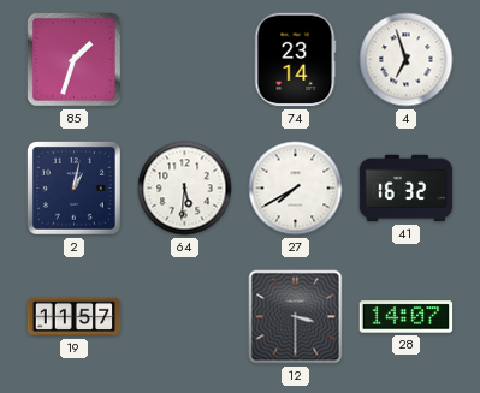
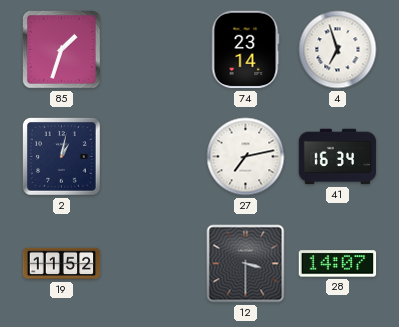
64: 5:31 -> none
27: 7:40 -> 7:13
41: 16:32 -> 16:34
19: 11:57 -> 11:52
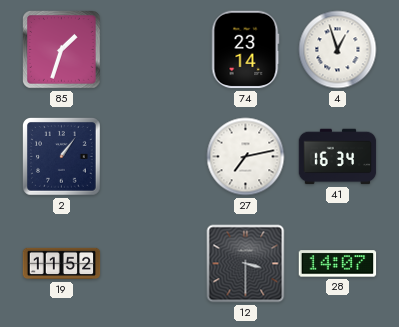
4: 6:57 -> 12:57
2: 1:02 -> 1:06
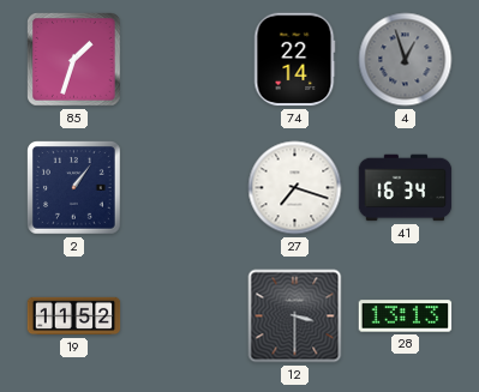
74: 23:14 -> 22:14
4 dial: white -> grey
27: 7:13 -> 7:18
28: 14:07 -> 13:13
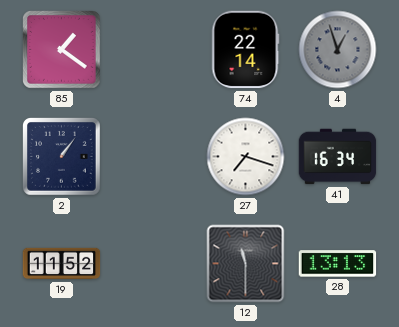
85: 1:33 -> 1:21
12: 3:30 -> 11:30
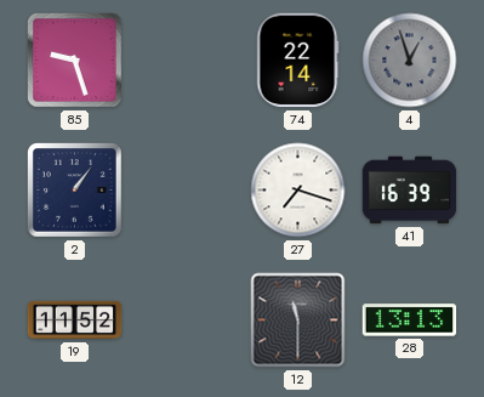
85: 1:21 -> 9:27
41: 16:34 -> 16:39
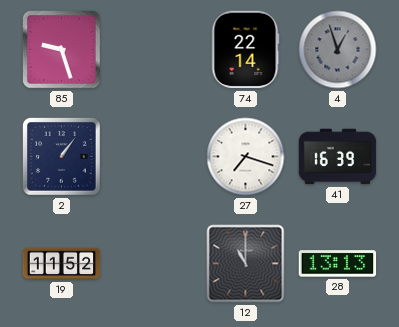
12: 11:30 -> 11:00
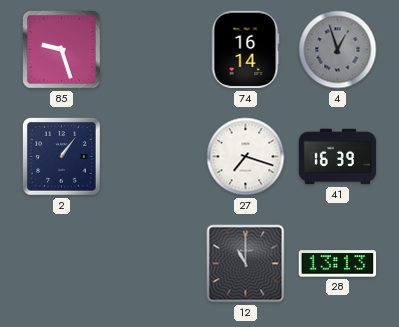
74: 22:14 -> 16:14
19: 11:52 -> none
